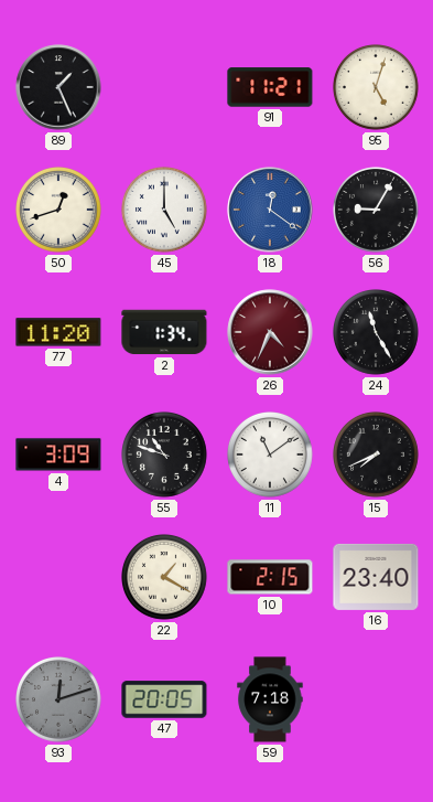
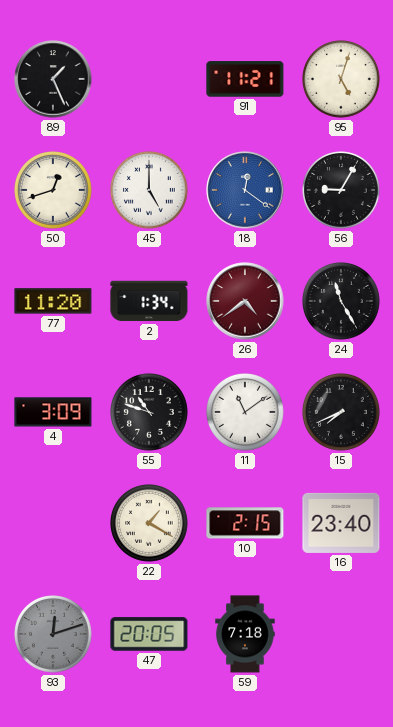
26: 4:34 -> 4:39
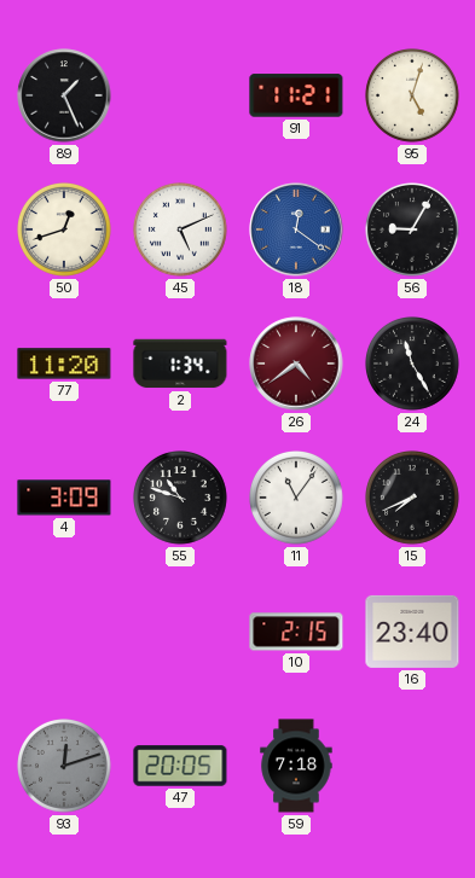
45: 5:00 -> 5:11
11: 11:09 -> 11:06
22: 1:20 -> none
